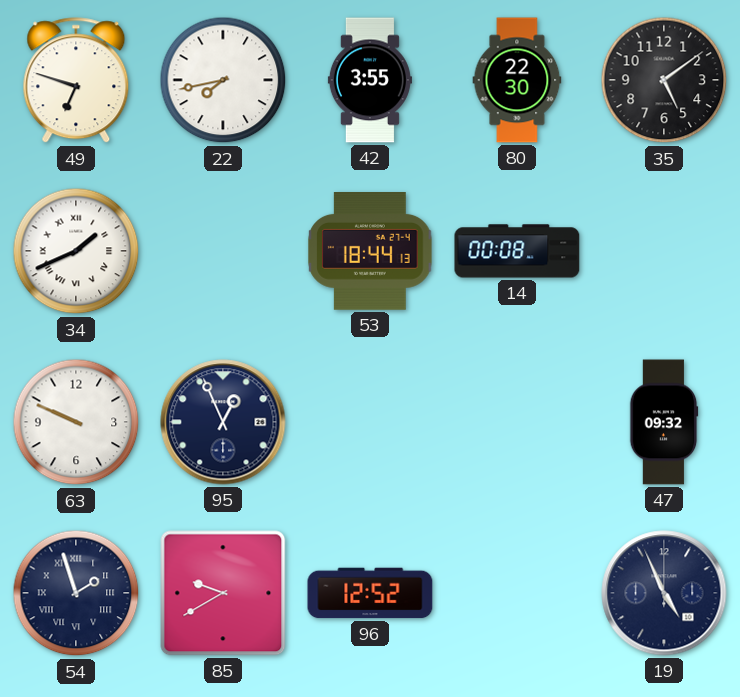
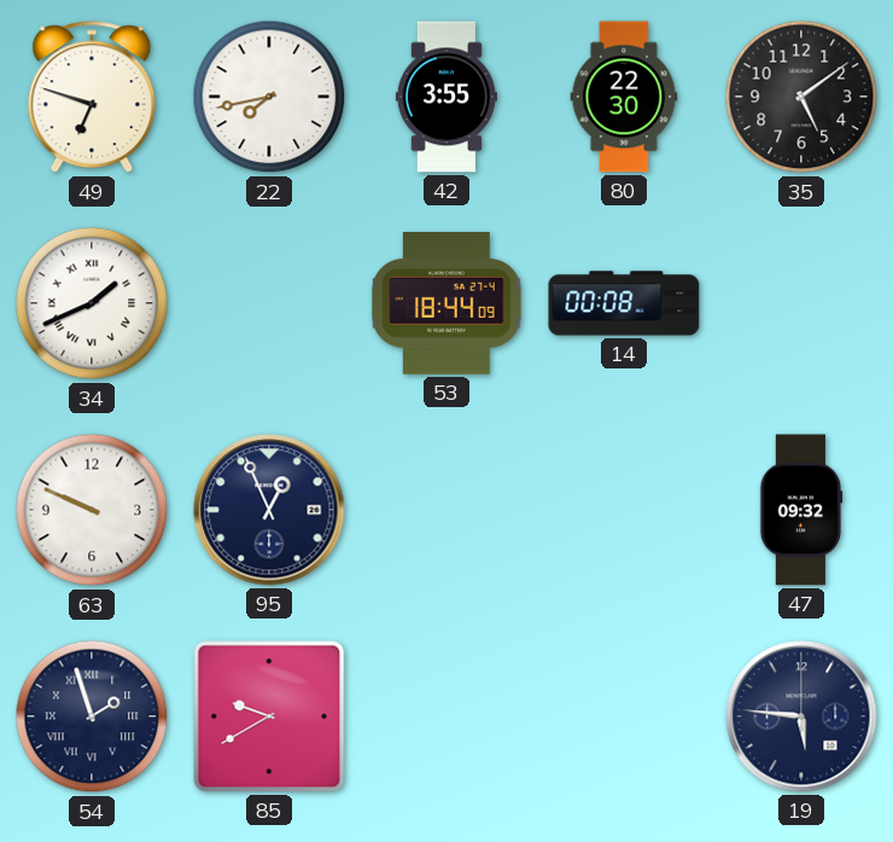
53: 18:44:13 -> 18:44:09
96: 12:52 -> none
19: 4:56 -> 5:46
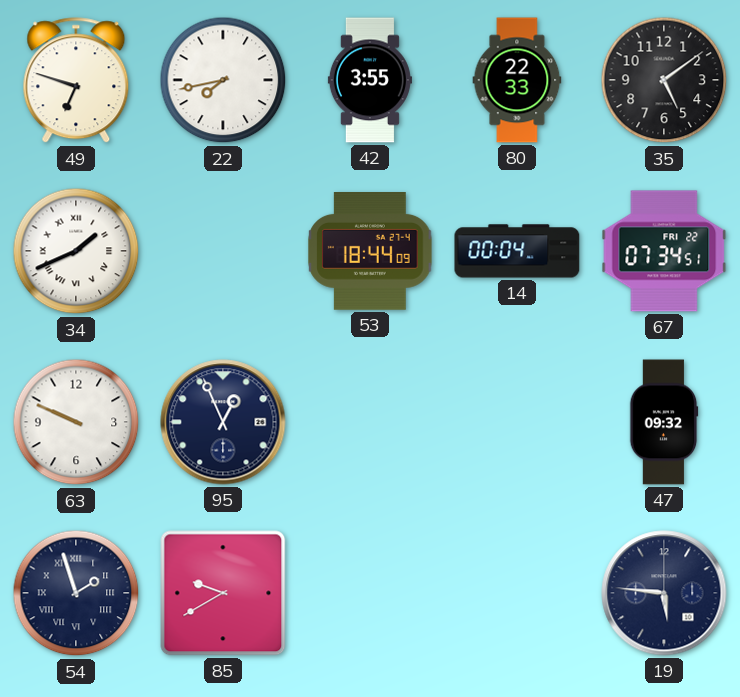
80: 22:30 -> 22:33
14: 00:08 -> 00:04
67: none -> 07:34
